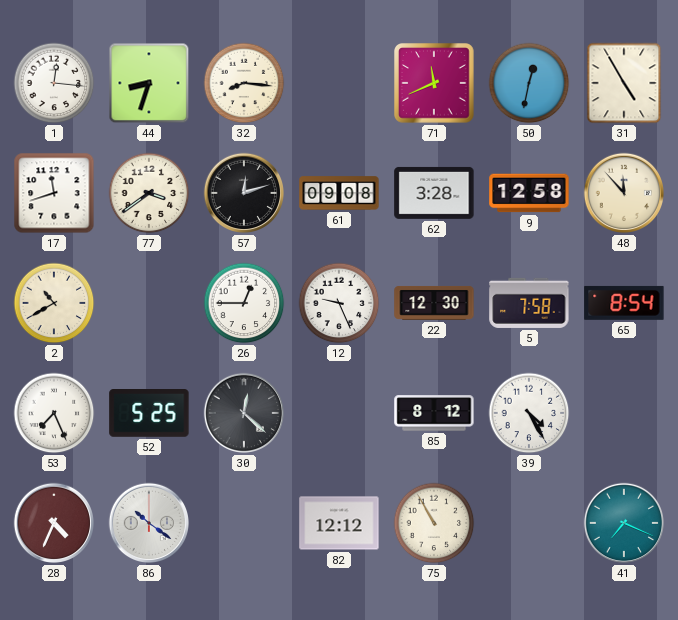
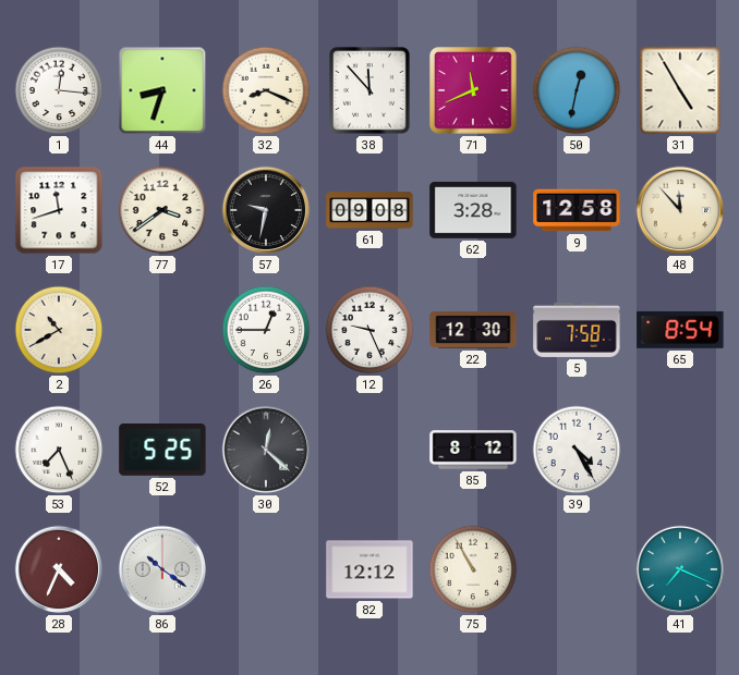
32: 8:16 -> 8:19
38: none -> 11:53
57: 12:12 -> 9:32
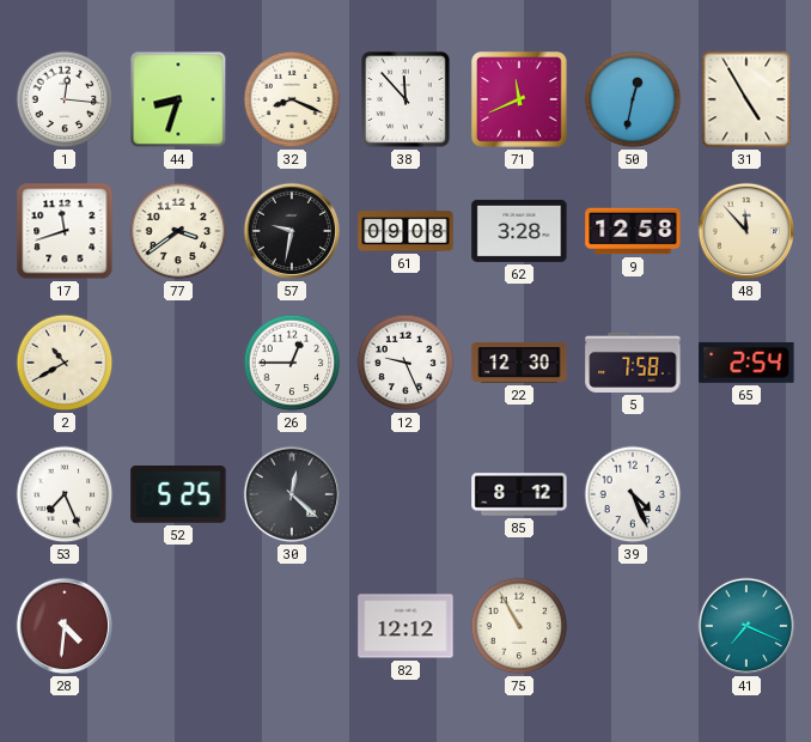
65: 8:54 -> 2:54
39: 4:25 -> 4:26
28: 4:34 -> 4:31
86: 10:21 -> none
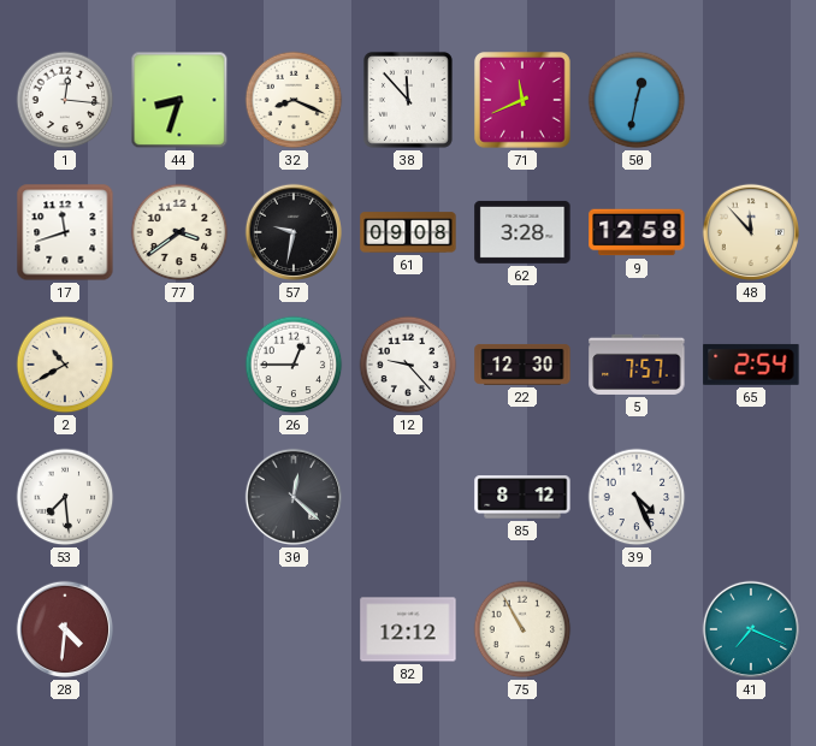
31: 4:55 -> none
12: 9:26 -> 9:23
5: 7:58 -> 7:57
53: 7:26 -> 7:29
52: 5:25 -> none
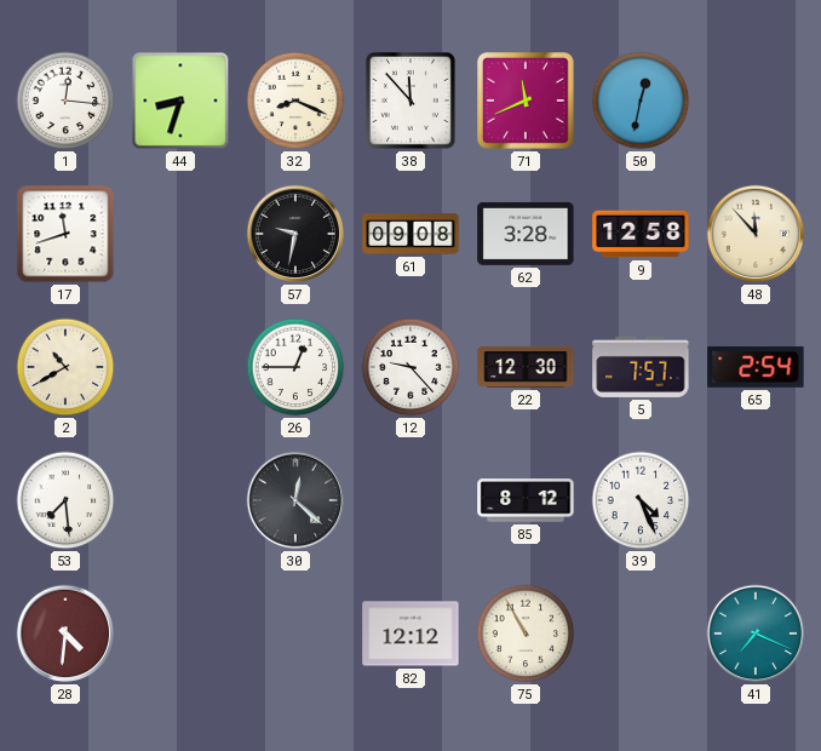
77: 3:39 -> none
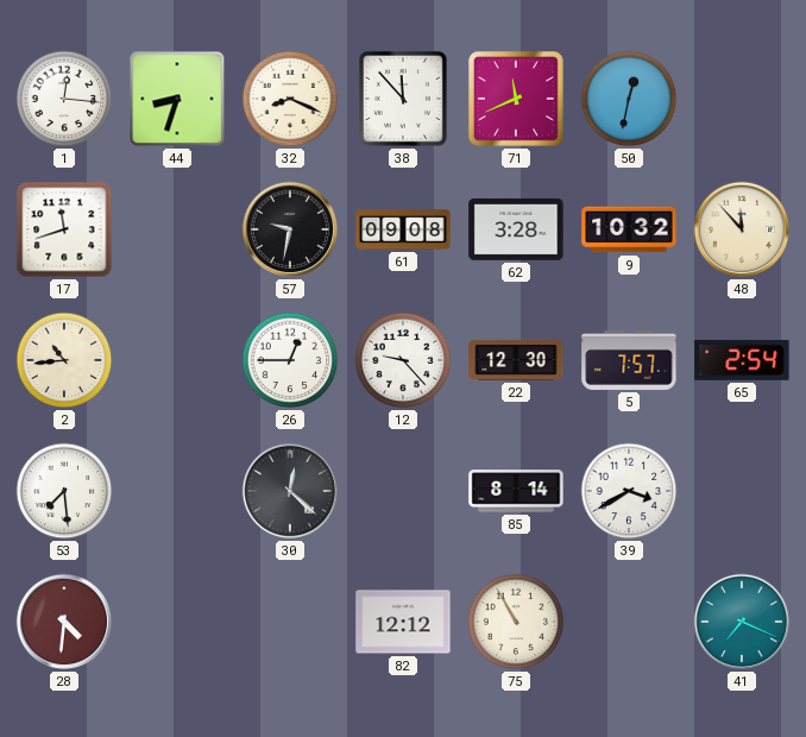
9: 12:58 -> 10:32
2: 10:40 -> 10:44
85: 8:12 -> 8:14
39: 4:26 -> 3:40
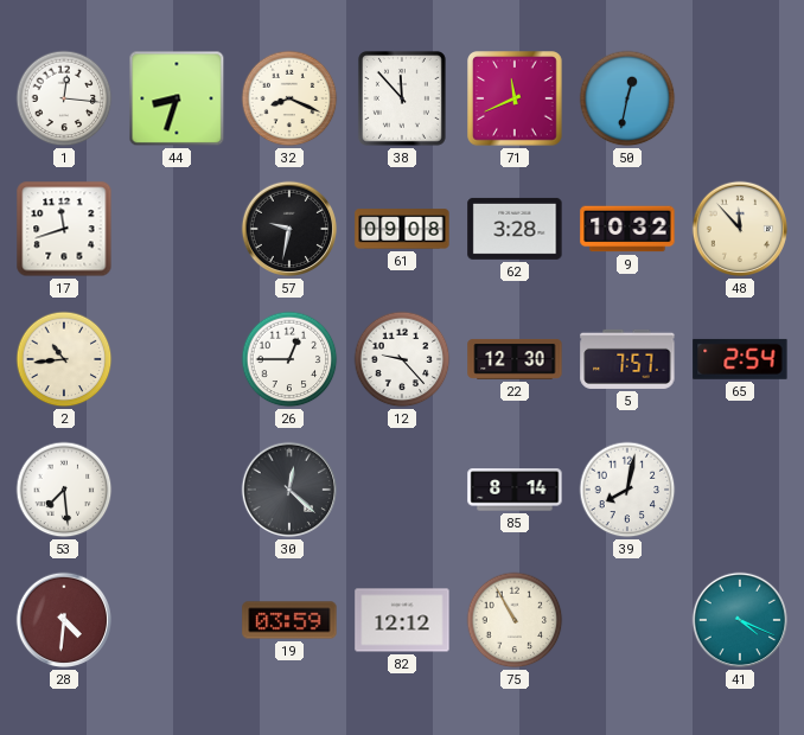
39: 3:40 -> 8:02
19: none -> 03:59
41: 7:19 -> 4:19
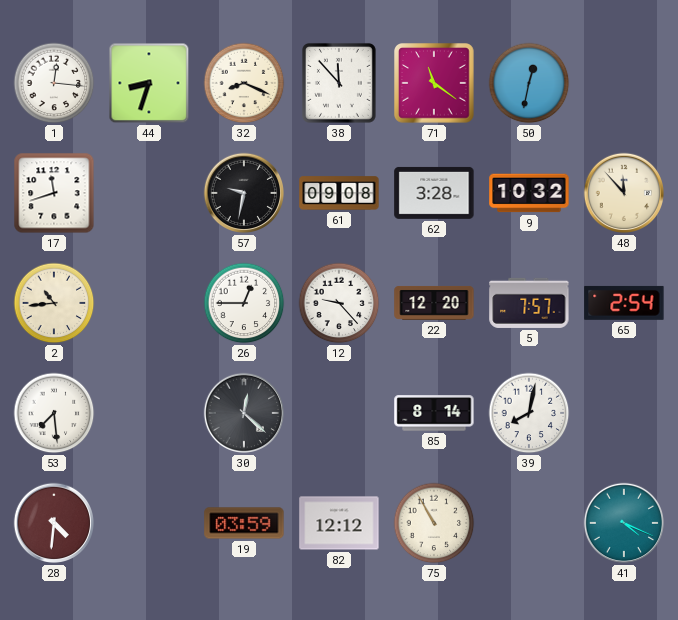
71: 11:41 -> 11:21
22: 12:30 -> 12:20
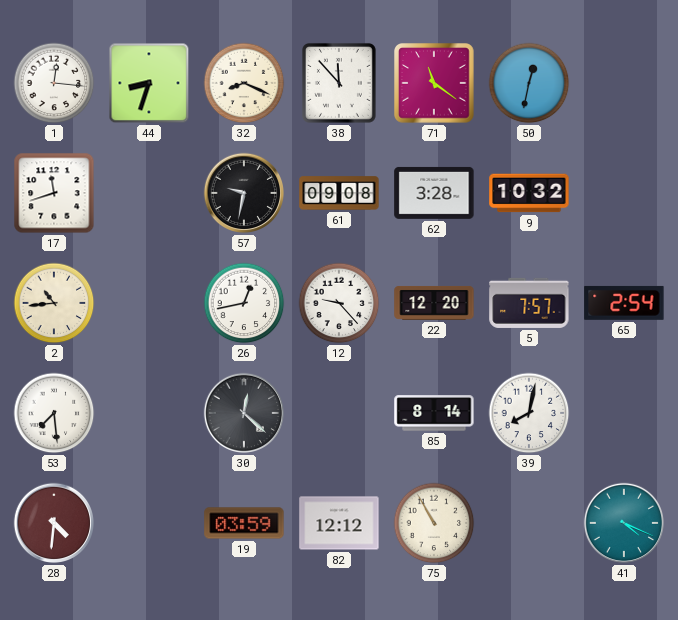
48: 11:53 -> none
26: 12:45 -> 12:43
